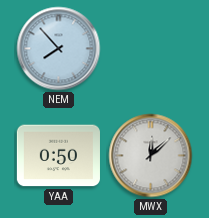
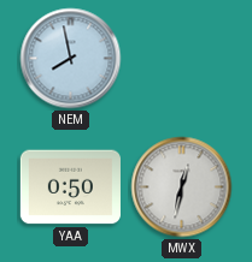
NEM: 7:53 -> 7:58
MWX: 12:08 -> 12:32
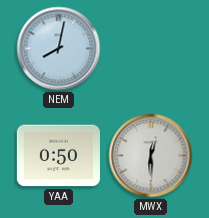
NEM: 7:58 -> 8:02
MWX: 12:32 -> 12:30
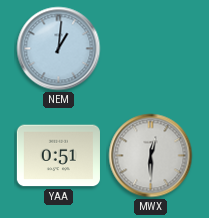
NEM: 8:02 -> 1:01
YAA: 0:50 -> 0:51
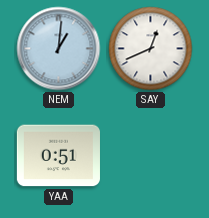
SAY: none -> 12:41
MWX: 12:30 -> none
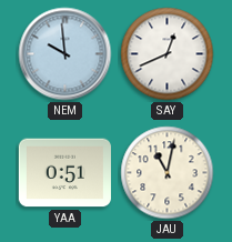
NEM: 1:01 -> 9:59
JAU: none -> 11:02
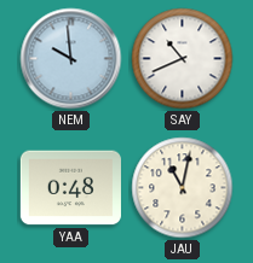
SAY: 12:41 -> 10:41
YAA: 0:51 -> 0:48
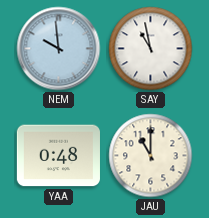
SAY: 10:41 -> 10:58
JAU: 11:02 -> 11:00
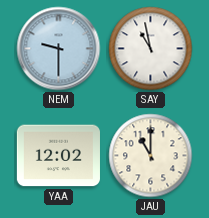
NEM: 9:59 -> 9:30
YAA: 0:48 -> 12:02
